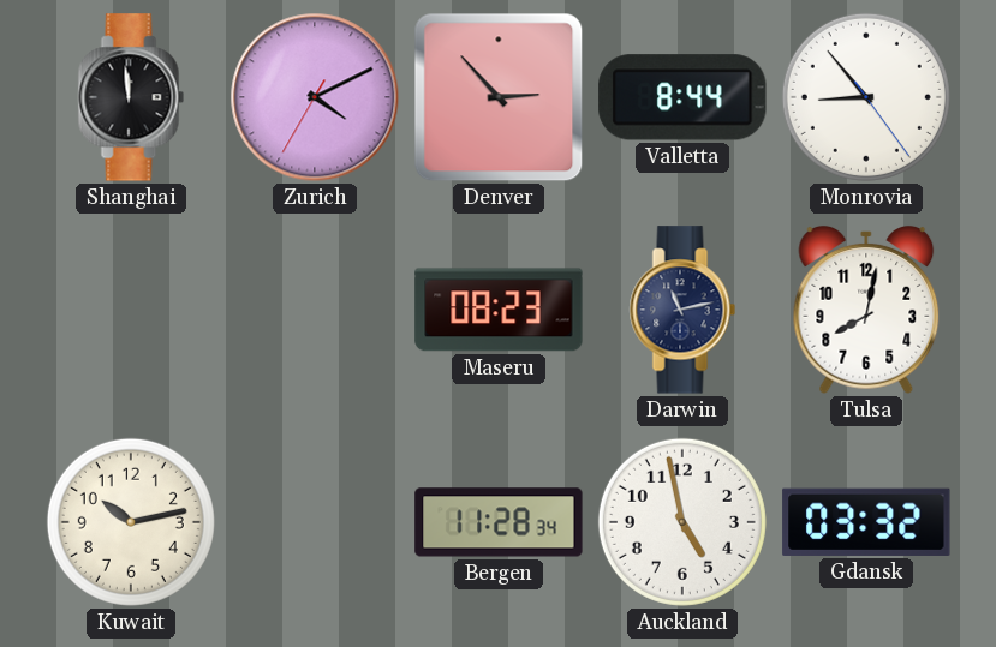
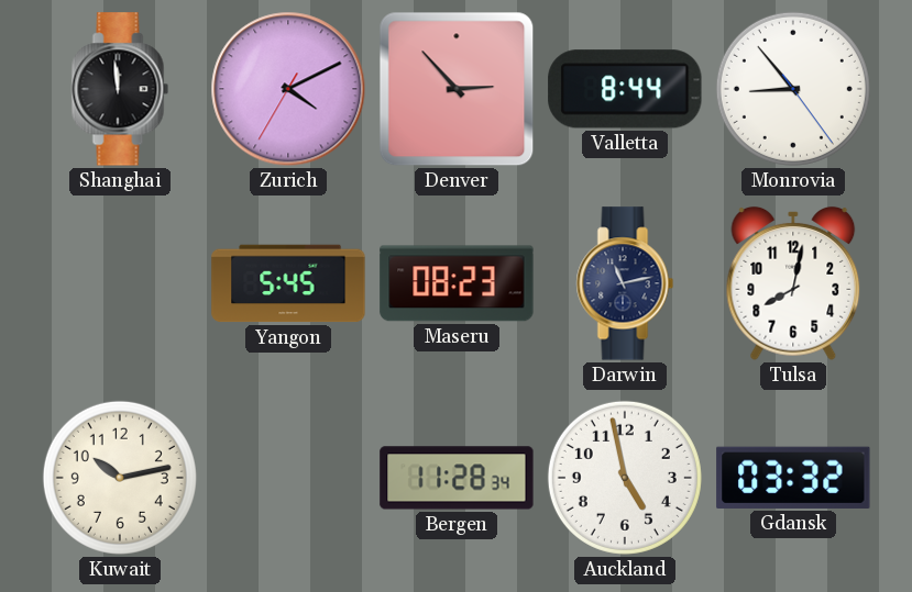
Yangon: none -> 5:45
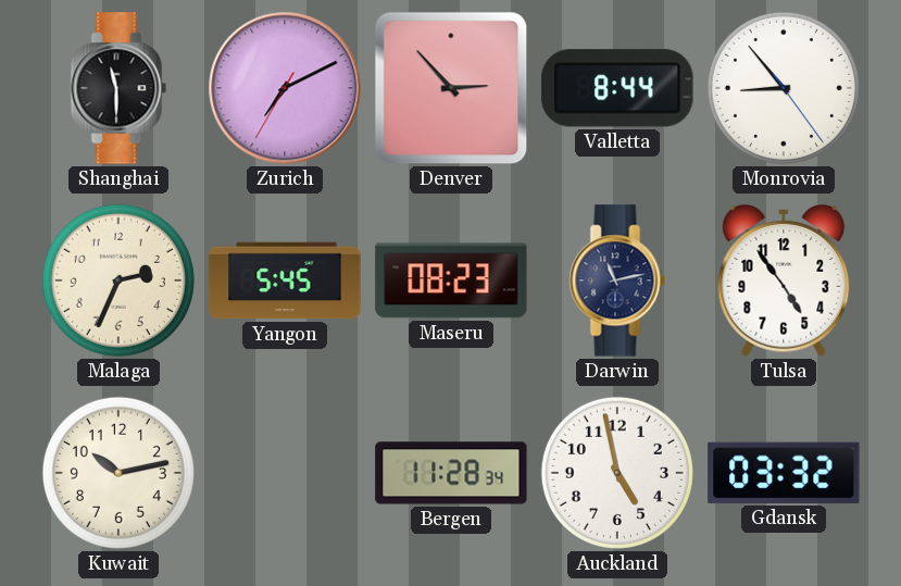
Shanghai: 11:59 -> 11:30
Zurich: 4:10 -> 7:10
Malaga: none -> 2:34
Tulsa: 8:02 -> 4:54
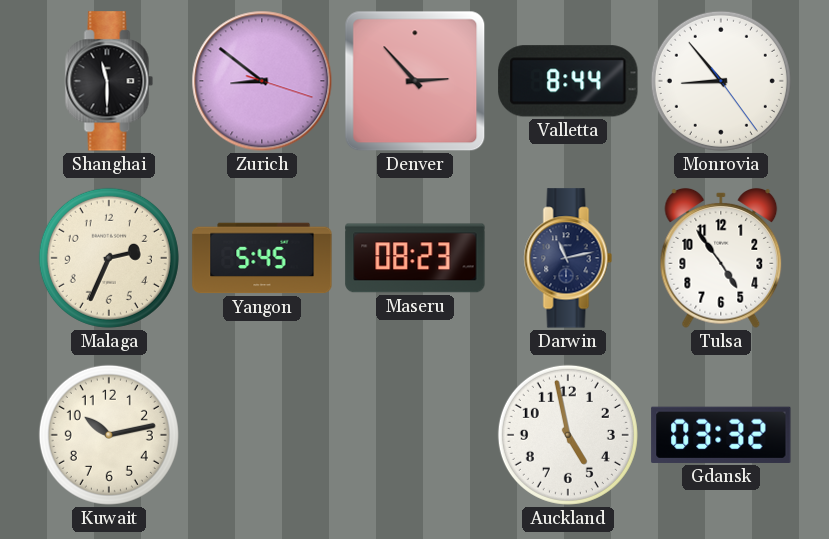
Zurich: 7:10 -> 8:51
Bergen: 11:28 -> none
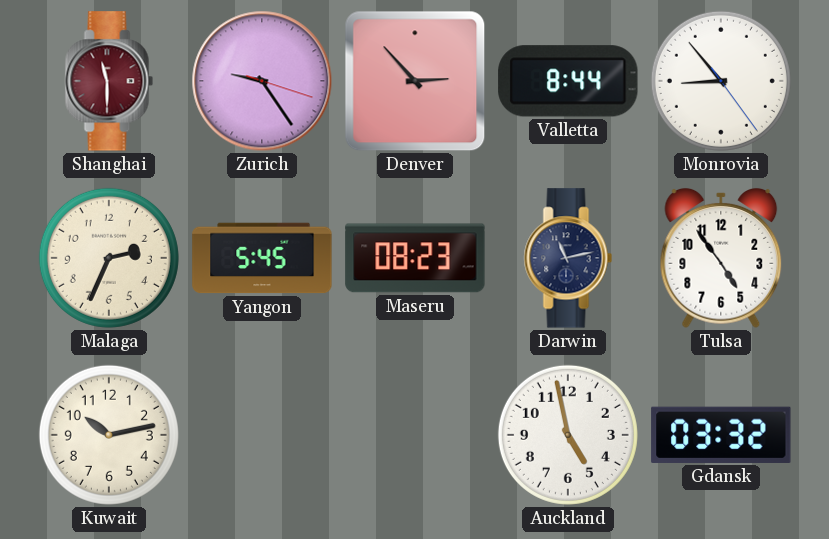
Shanghai dial: black -> burgundy
Zurich: 8:51 -> 9:24
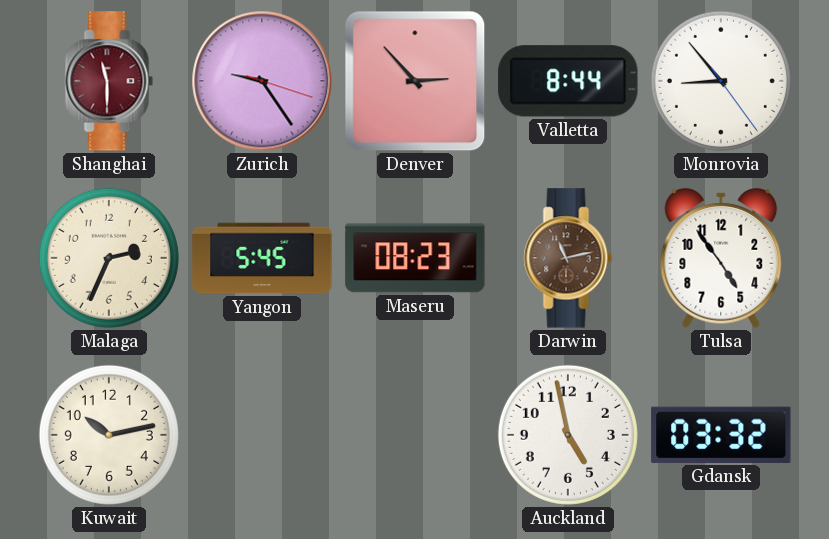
Darwin dial: navy -> brown
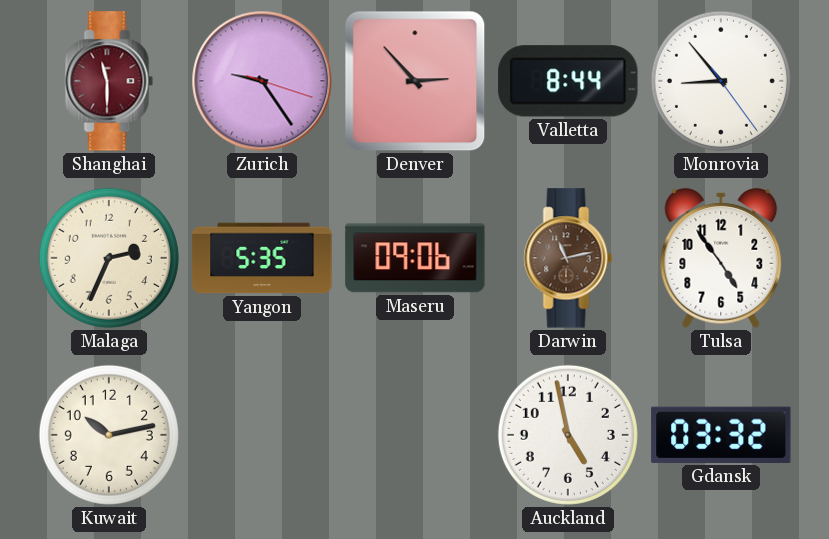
Yangon: 5:45 -> 5:35
Maseru: 08:23 -> 09:06
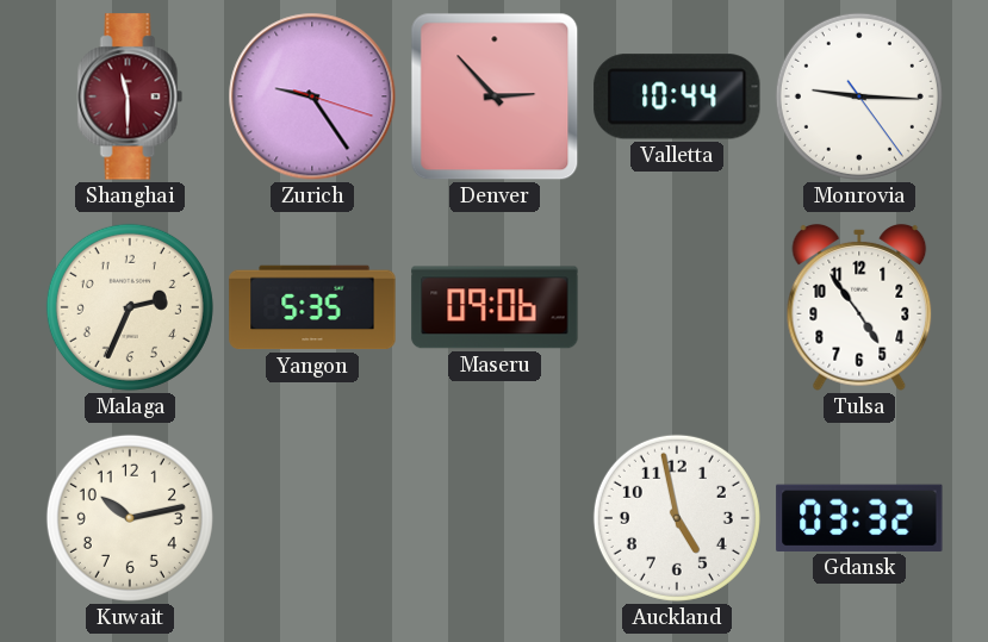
Valletta: 8:44 -> 10:44
Monrovia: 8:53 -> 9:15
Darwin: 11:13 -> none
